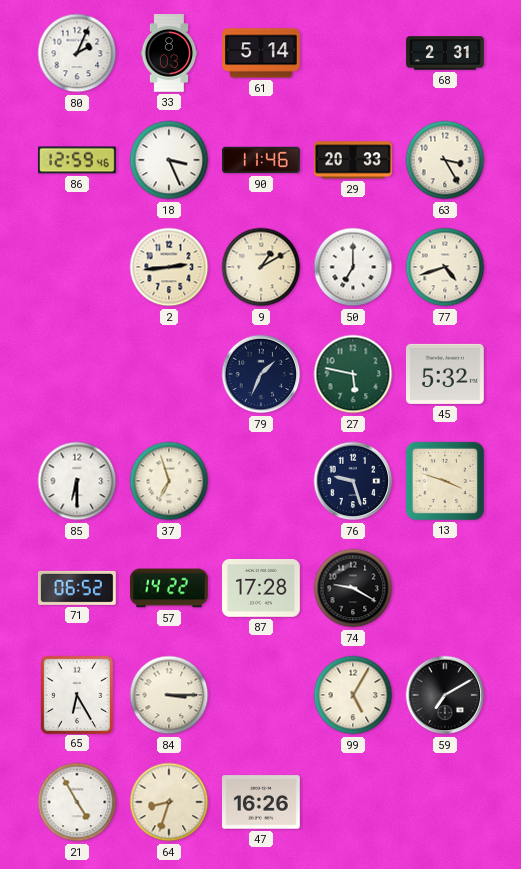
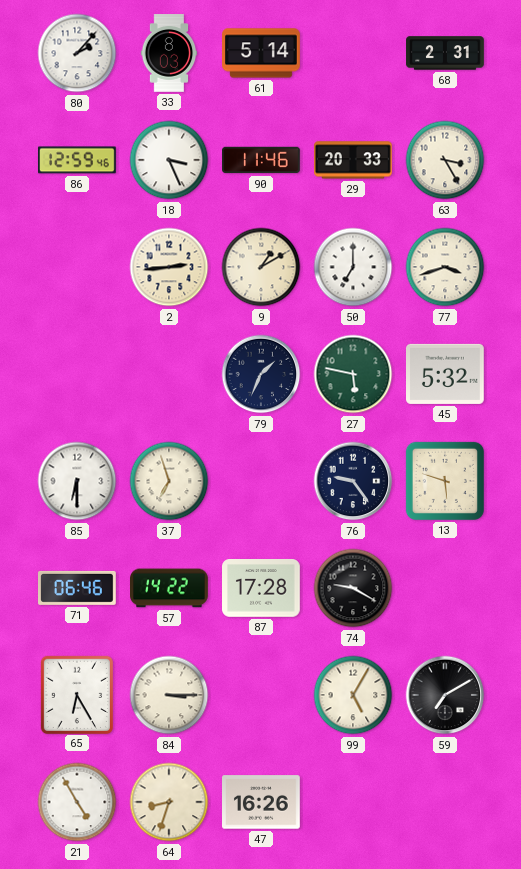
80: 2:04 -> 2:07
77: 4:42 -> 3:42
76: 9:27 -> 9:24
13: 3:48 -> 5:48
71: 06:52 -> 06:46
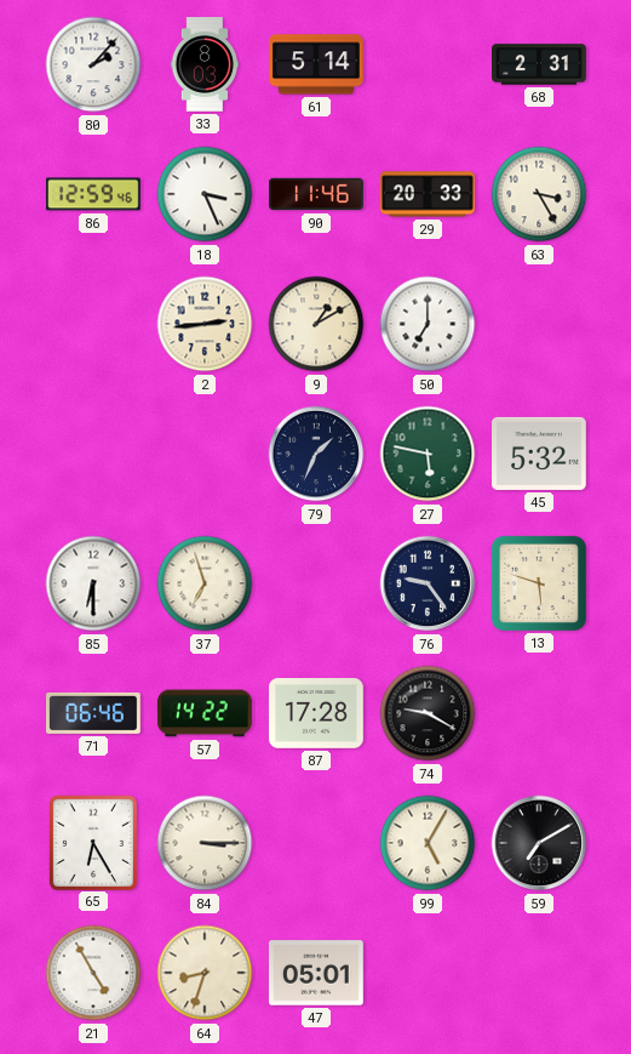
77: 3:42 -> none
47: 16:26 -> 05:01
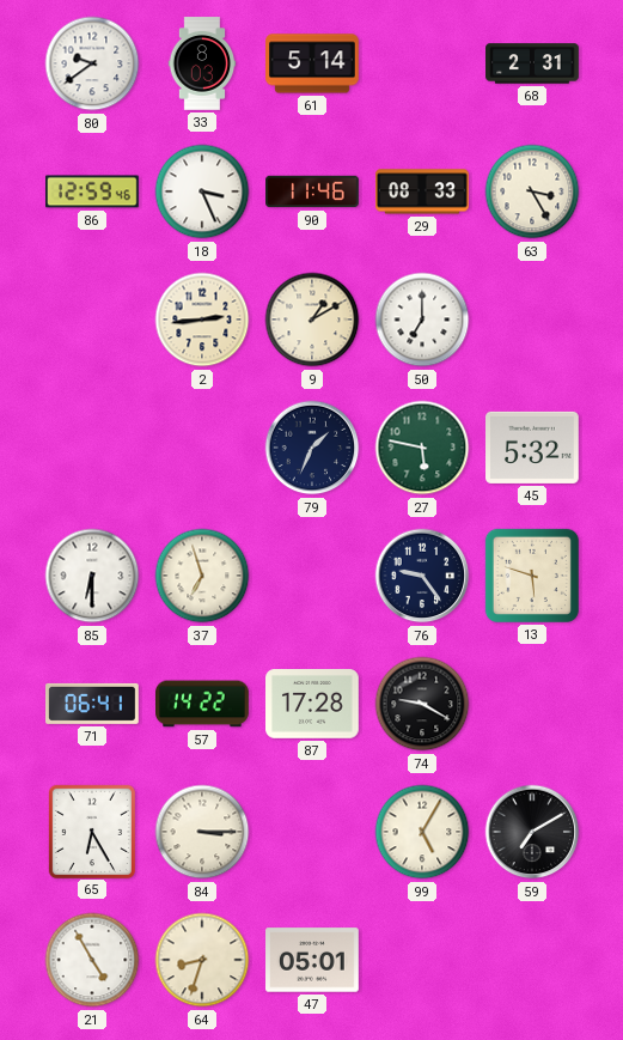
80: 2:07 -> 9:39
29: 20:33 -> 08:33
71: 06:46 -> 06:41
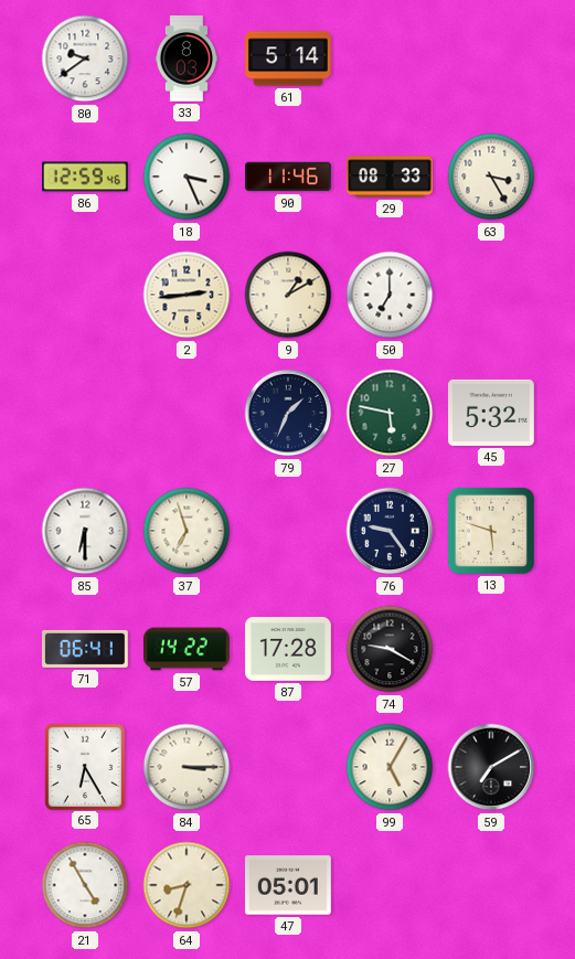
68: 2:31 -> none
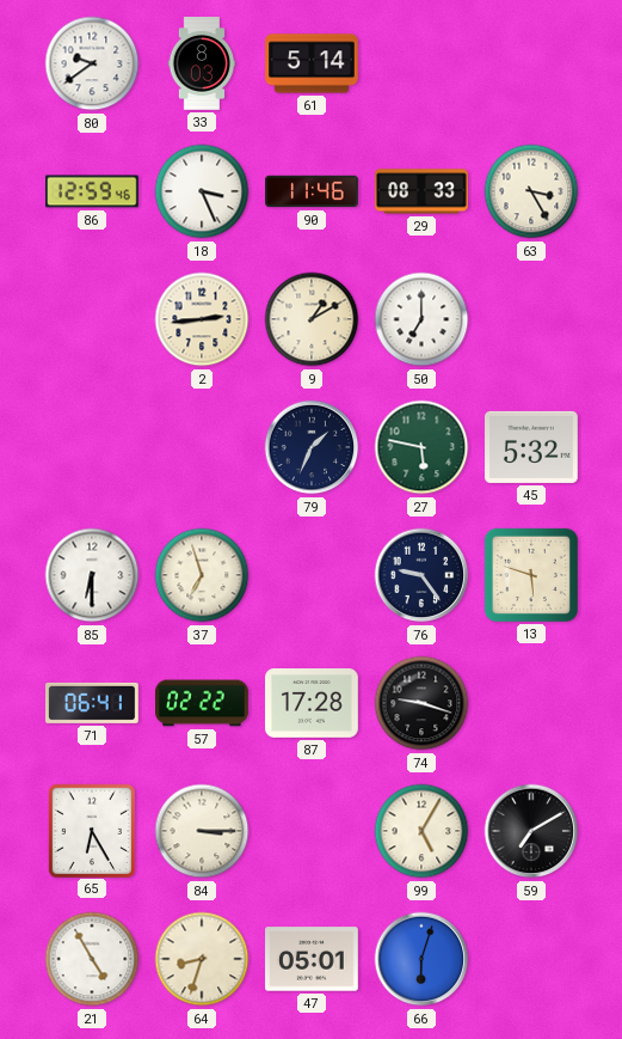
57: 14:22 -> 02:22
74: 9:20 -> 9:18
66: none -> 6:03
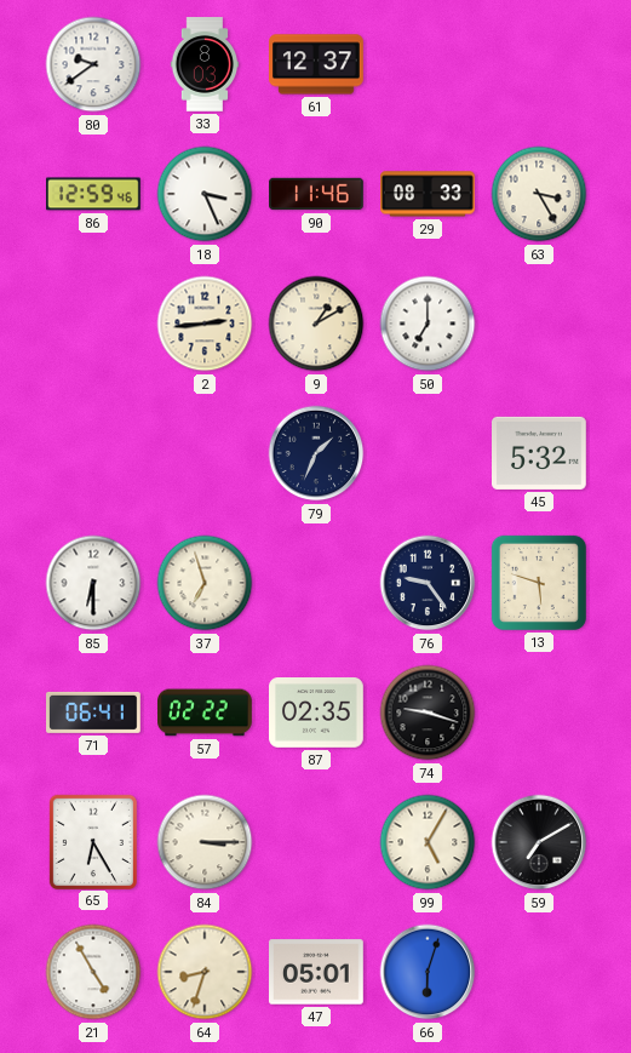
61: 5:14 -> 12:37
27: 5:47 -> none
87: 17:28 -> 02:35
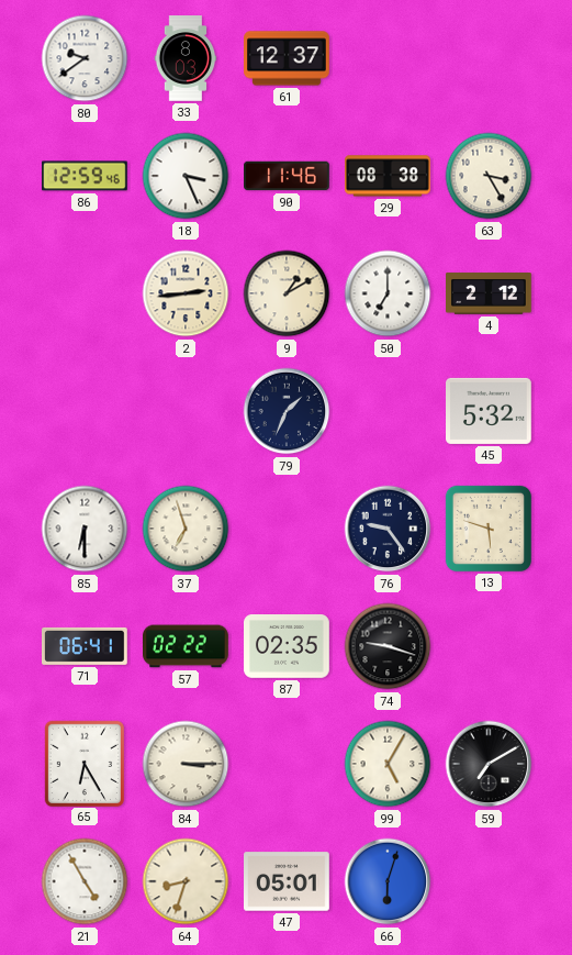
29: 08:33 -> 08:38
4: none -> 2:12
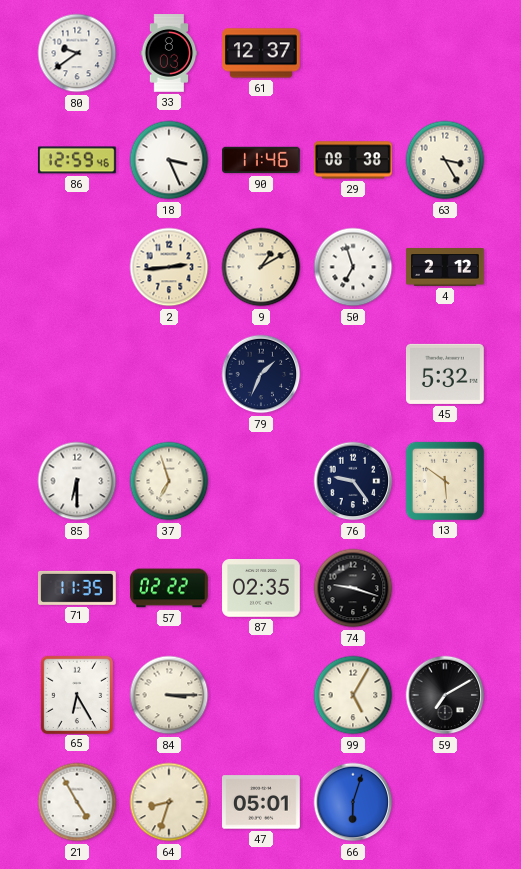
50: 7:00 -> 6:57
13: 5:48 -> 5:51
71: 06:41 -> 11:35
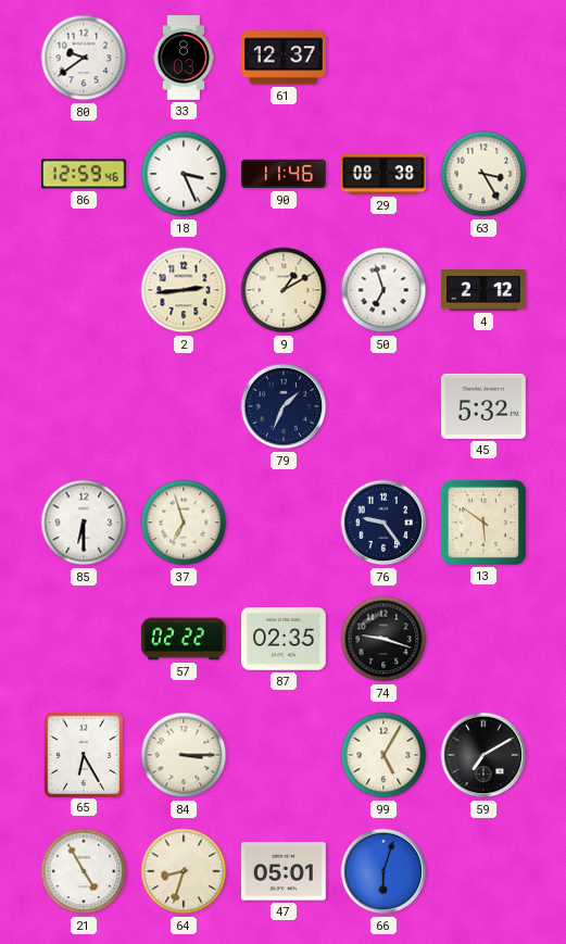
71: 11:35 -> none
